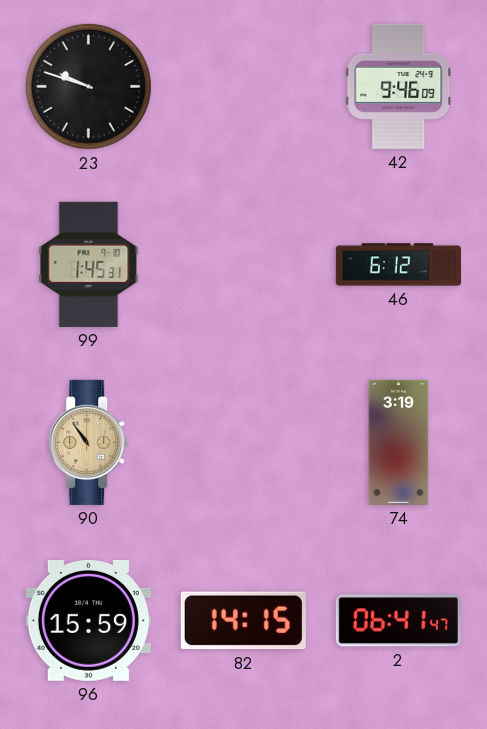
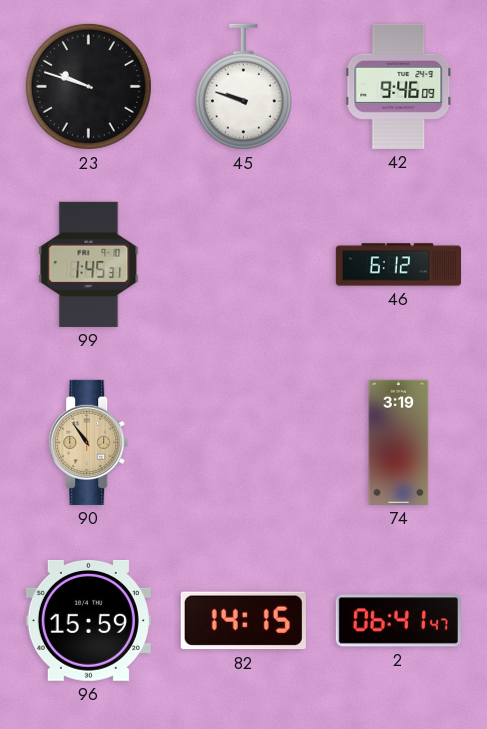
45: none -> 9:48
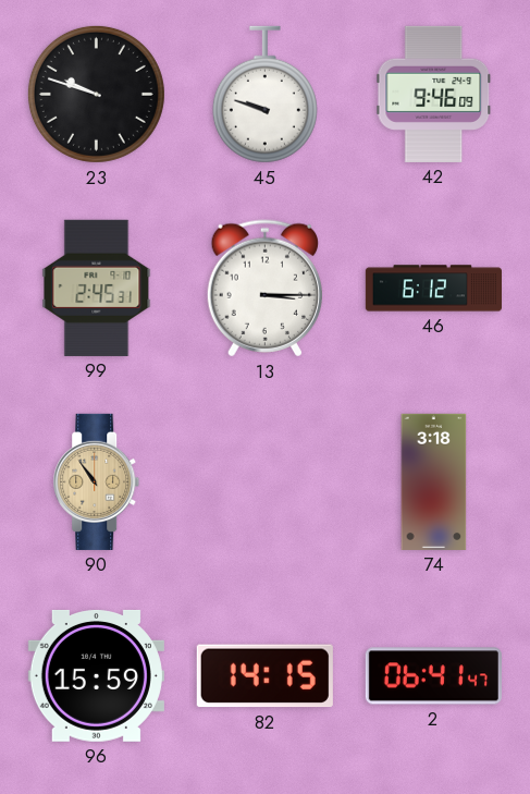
99: 1:45 -> 2:45
13: none -> 3:15
74: 3:19 -> 3:18
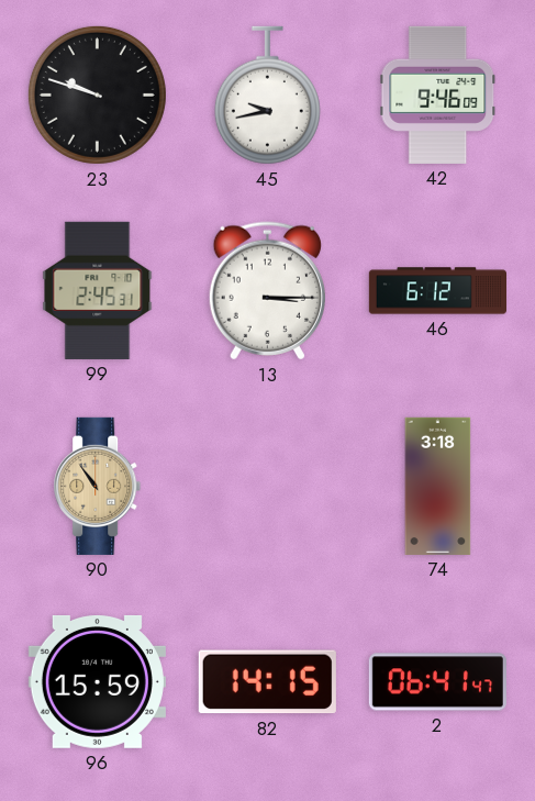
45: 9:48 -> 9:43
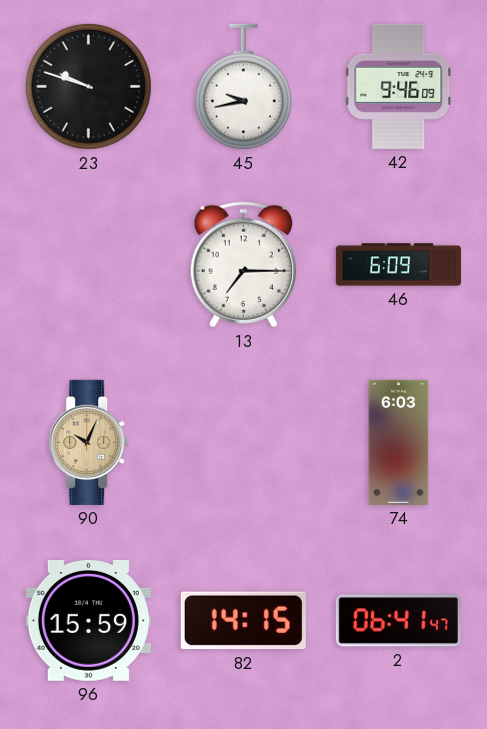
99: 2:45 -> none
13: 3:15 -> 7:15
46: 6:12 -> 6:09
90: 10:54 -> 10:04
74: 3:18 -> 6:03
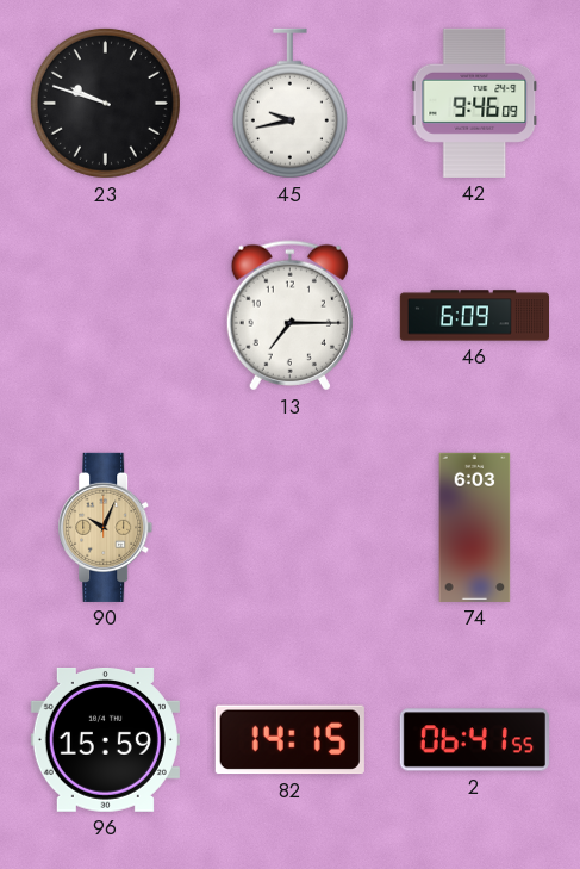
2: 06:41:47 -> 06:41:55
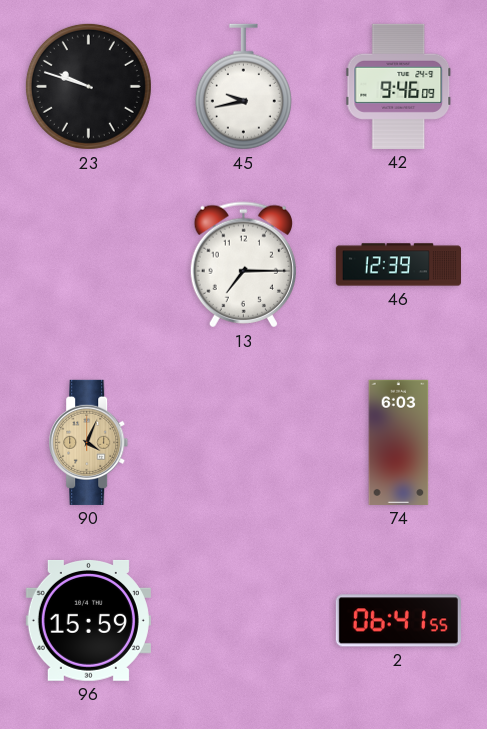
46: 6:09 -> 12:39
90: 10:04 -> 4:04
82: 14:15 -> none
